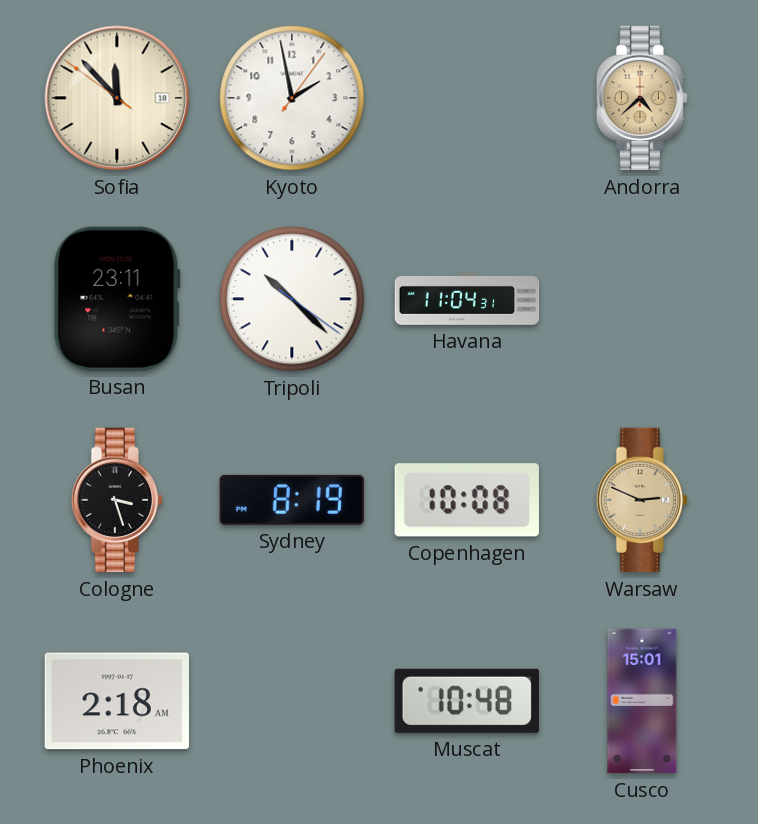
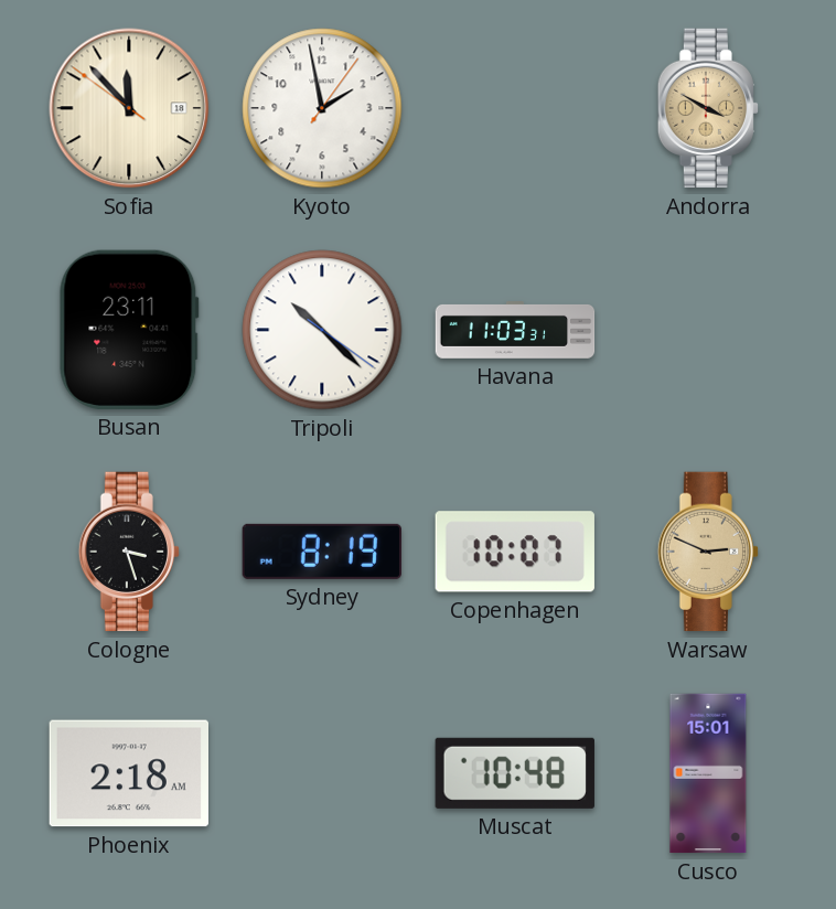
Andorra: 4:38 -> 3:50
Havana: 11:04 -> 11:03
Copenhagen: 10:08 -> 10:07
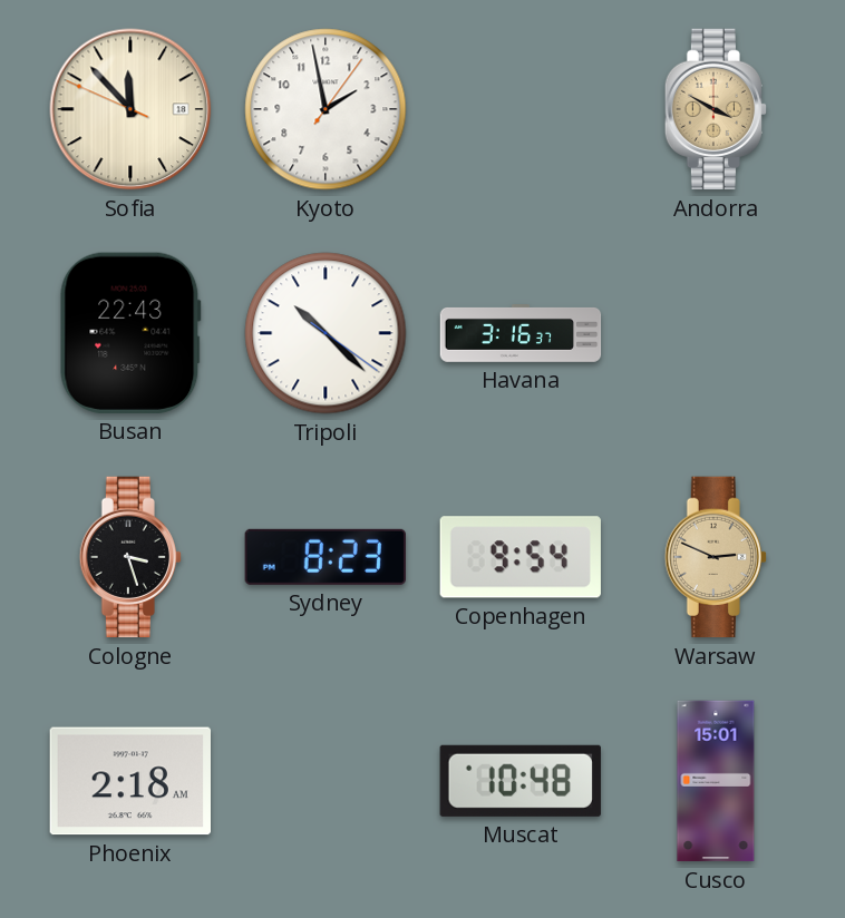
Sofia: 11:52:51 -> 11:52:49
Busan: 23:11 -> 22:43
Havana: 11:03 -> 3:16
Sydney: 8:19 -> 8:23
Copenhagen: 10:07 -> 9:54
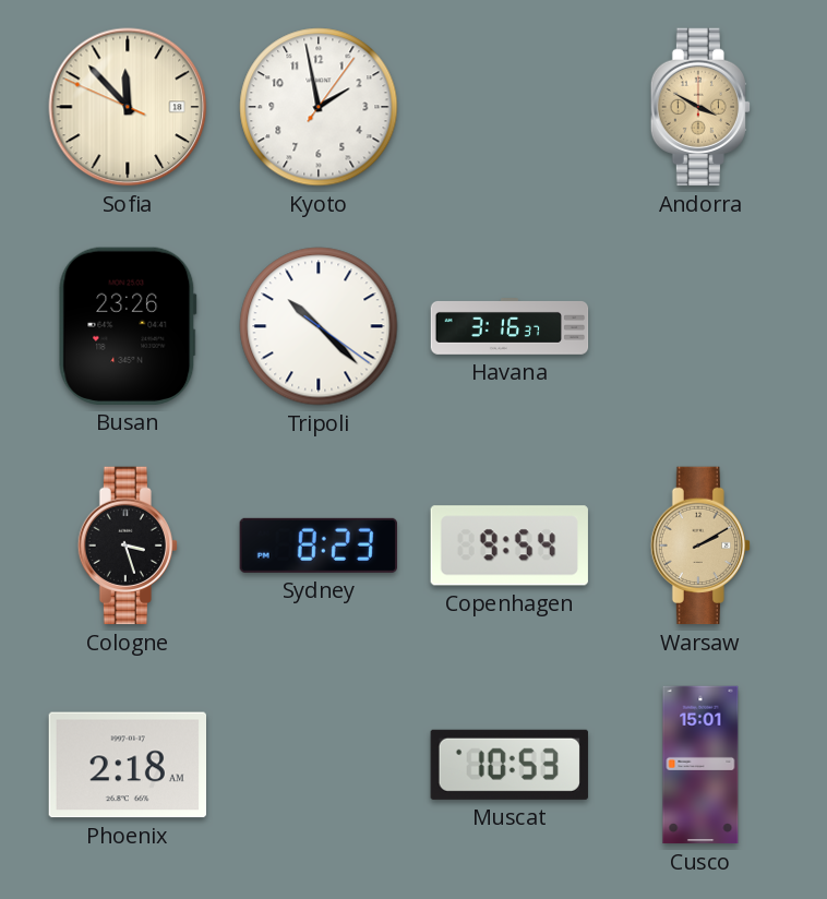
Busan: 22:43 -> 23:26
Warsaw: 2:49 -> 2:10
Muscat: 10:48 -> 10:53
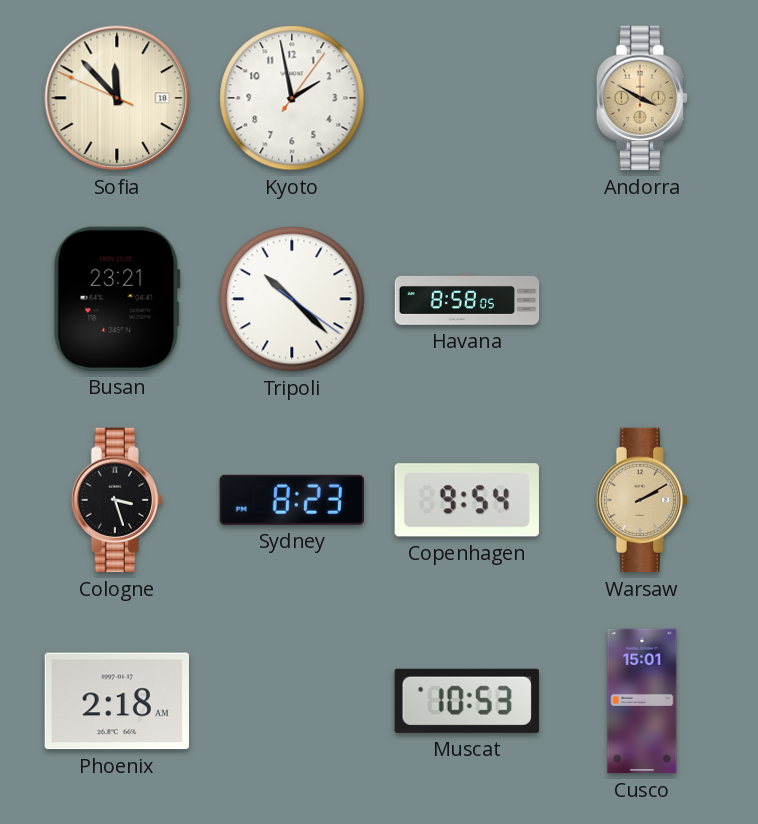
Busan: 23:26 -> 23:21
Havana: 3:16 -> 8:58
